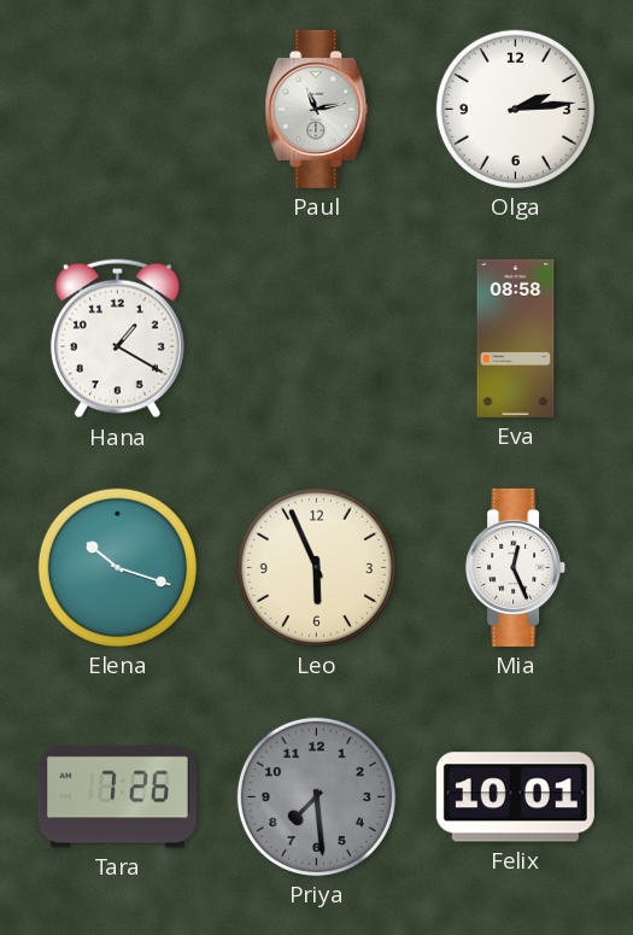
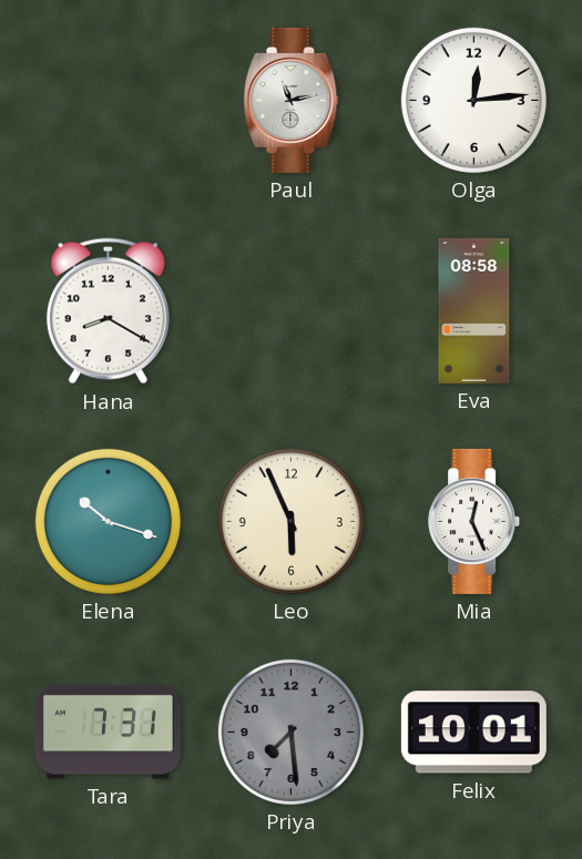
Olga: 2:14 -> 12:14
Hana: 1:20 -> 8:20
Tara: 7:26 -> 7:31
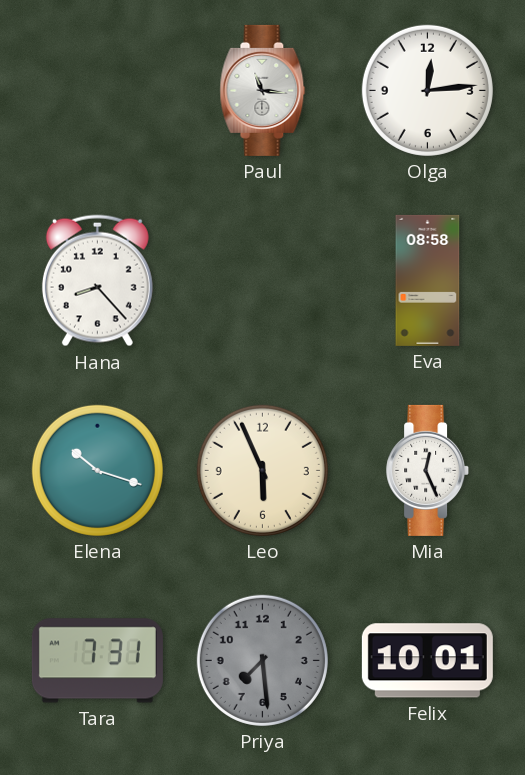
Paul: 11:13 -> 11:16
Hana: 8:20 -> 8:23
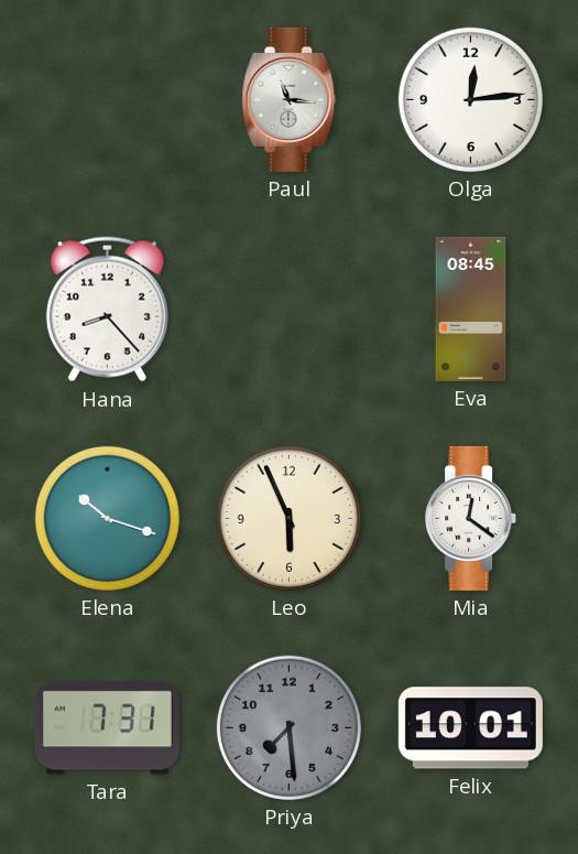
Eva: 08:58 -> 08:45
Mia: 12:26 -> 12:21
